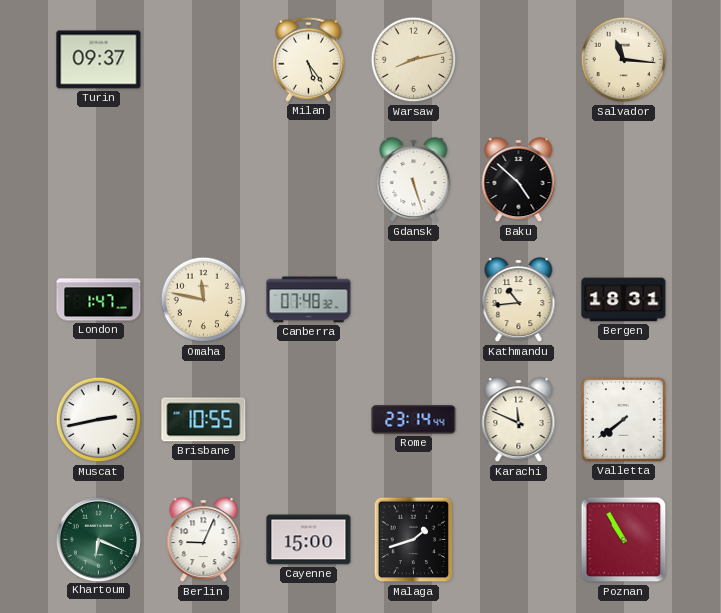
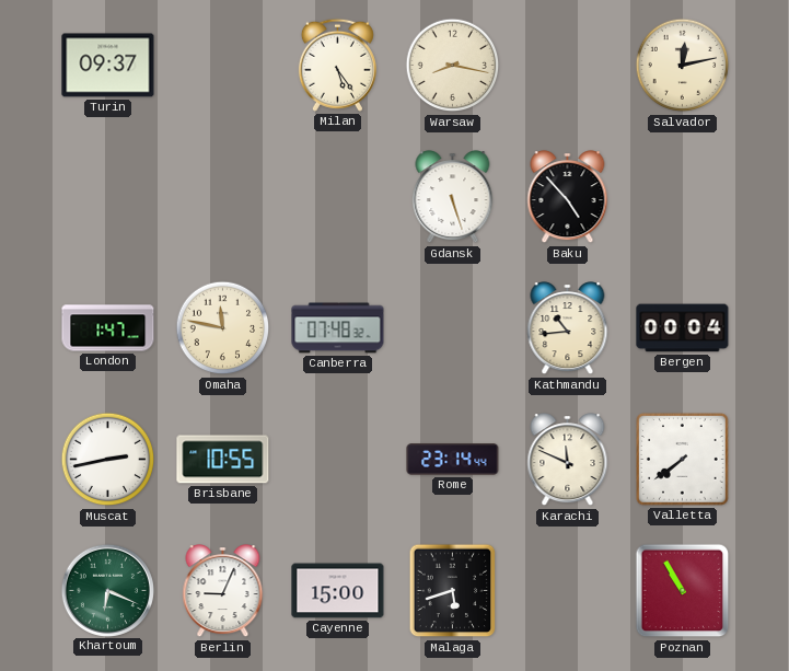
Warsaw: 8:13 -> 8:17
Salvador: 11:16 -> 12:13
Baku: 4:52 -> 4:53
Bergen: 18:31 -> 00:04
Malaga: 1:42 -> 5:42
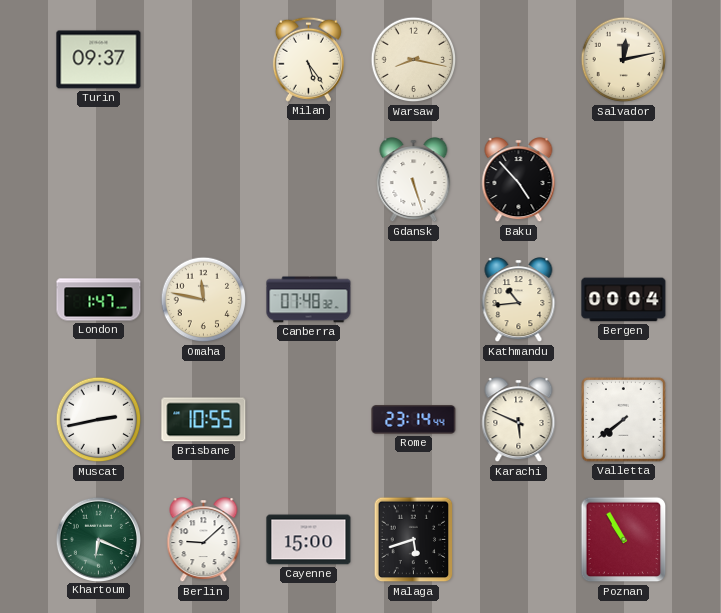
Karachi: 11:49 -> 5:49
Berlin: 9:04 -> 9:08
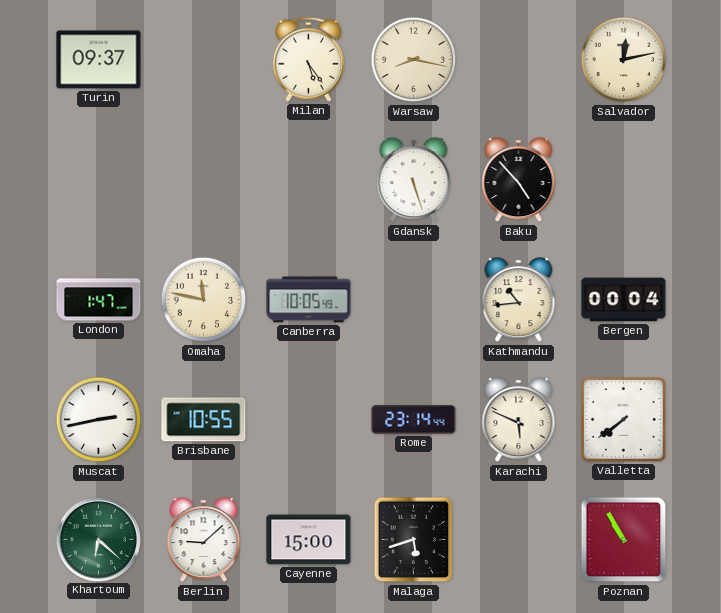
Canberra: 07:48 -> 10:05
Khartoum: 6:19 -> 6:22
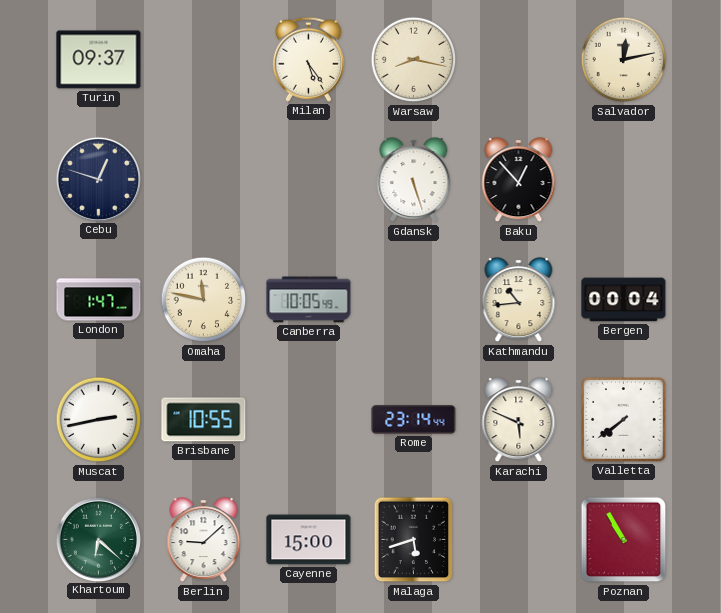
Cebu: none -> 12:48
Baku: 4:53 -> 12:53
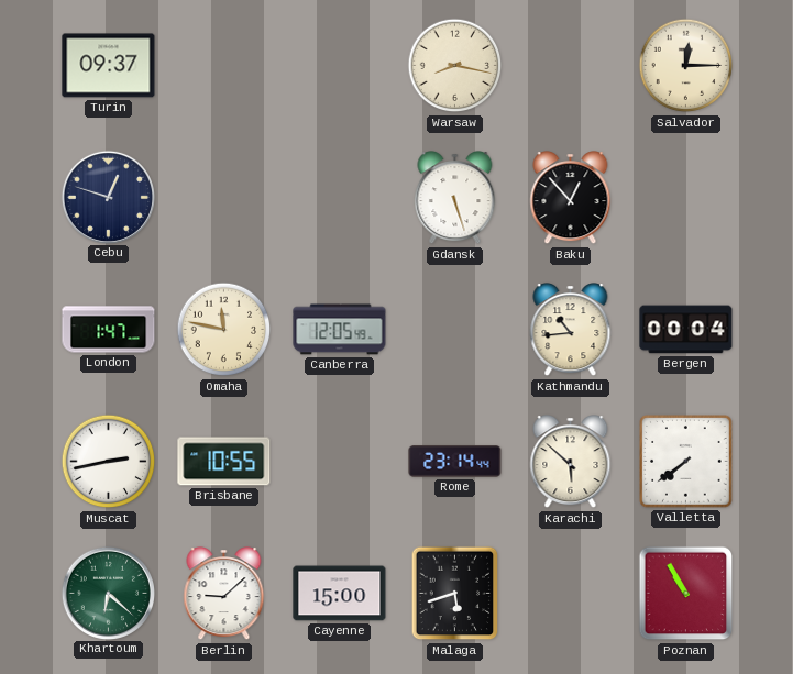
Milan: 5:24 -> none
Salvador: 12:13 -> 12:15
Canberra: 10:05 -> 12:05
Karachi: 5:49 -> 5:52
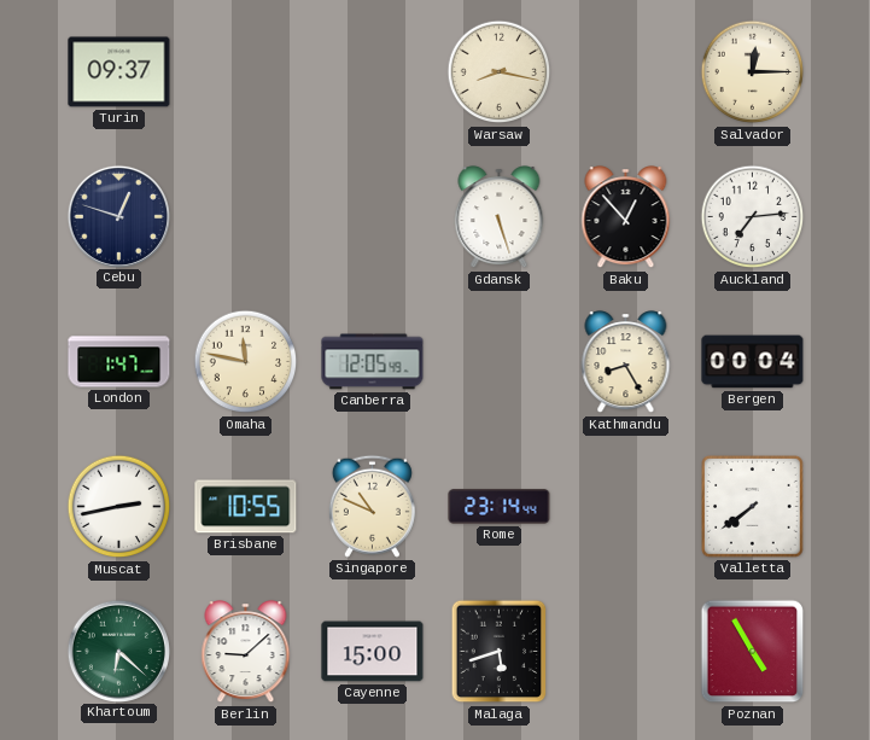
Auckland: none -> 7:14
Kathmandu: 10:44 -> 8:25
Singapore: none -> 10:49
Karachi: 5:52 -> none
Poznan: 10:55 -> 4:55
